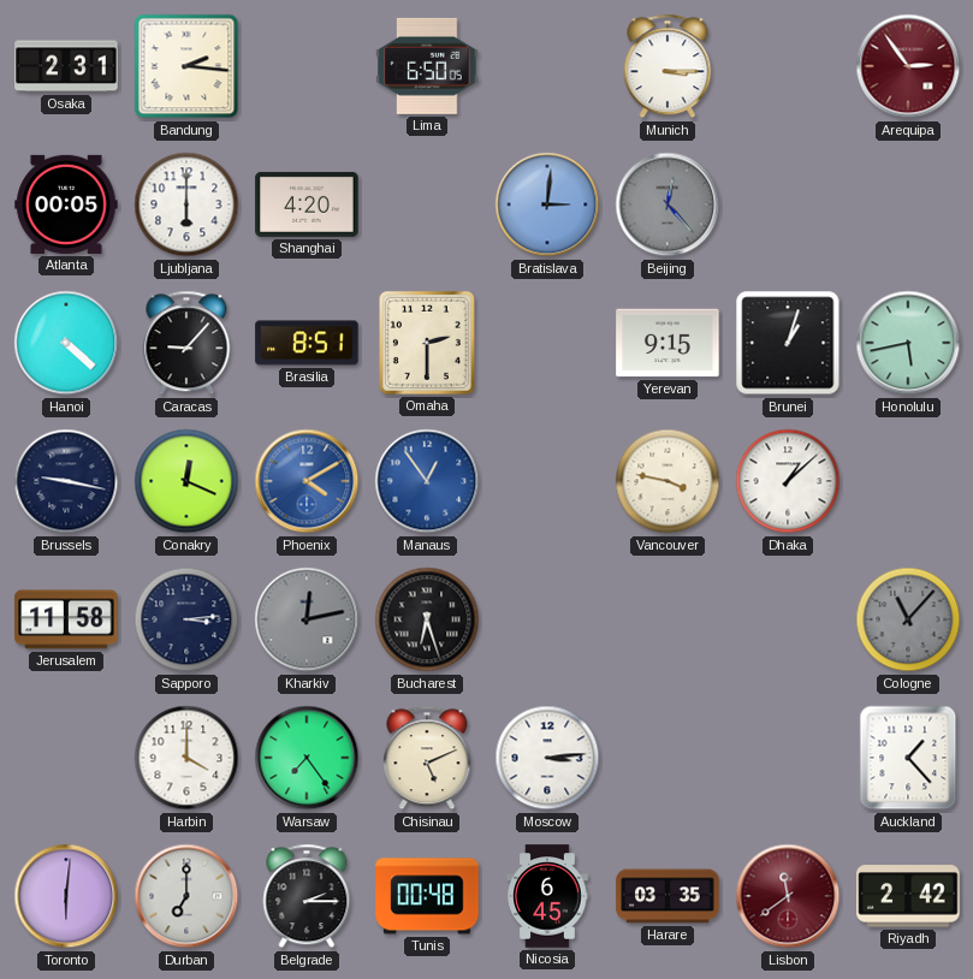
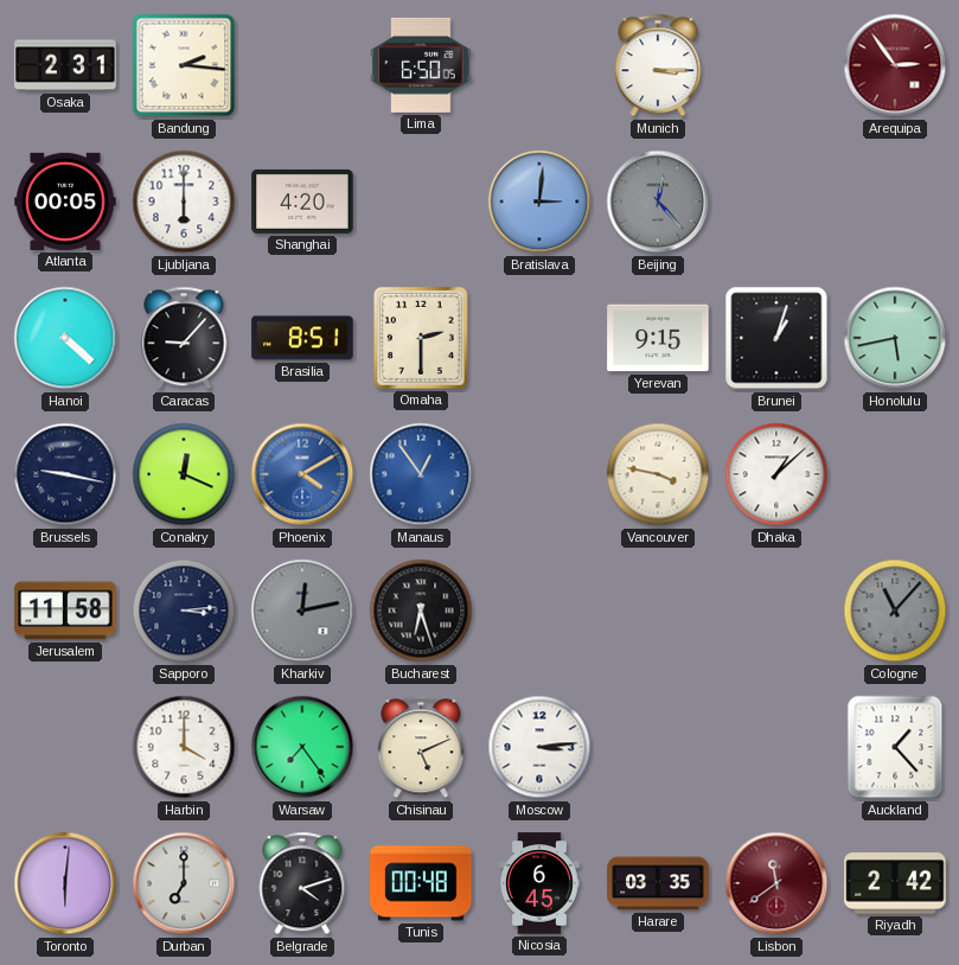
Belgrade: 2:15 -> 4:12
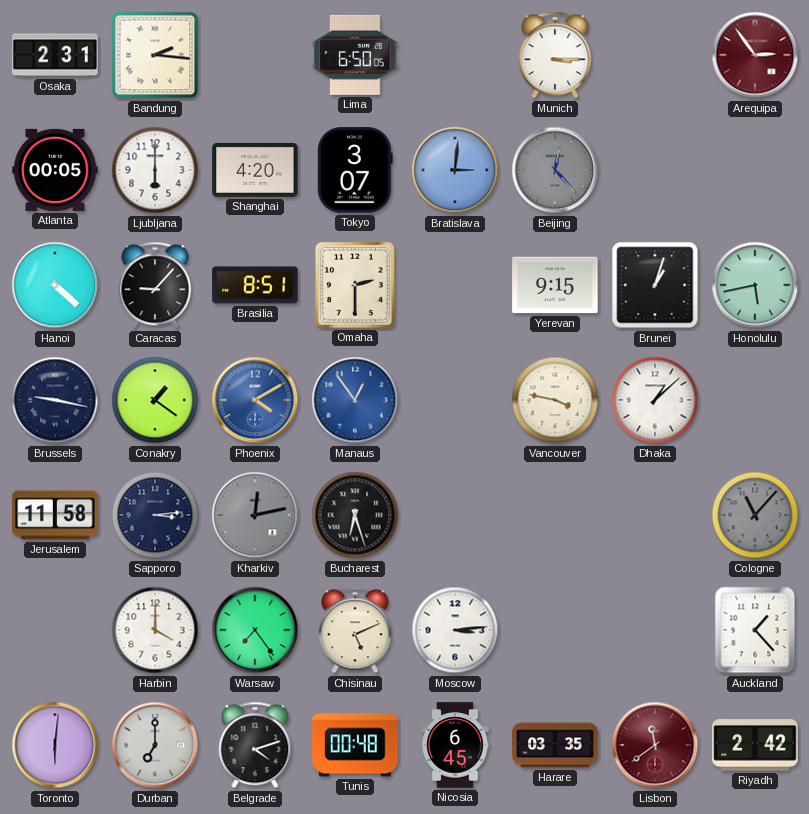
Tokyo: none -> 3:07
Conakry: 12:19 -> 1:21
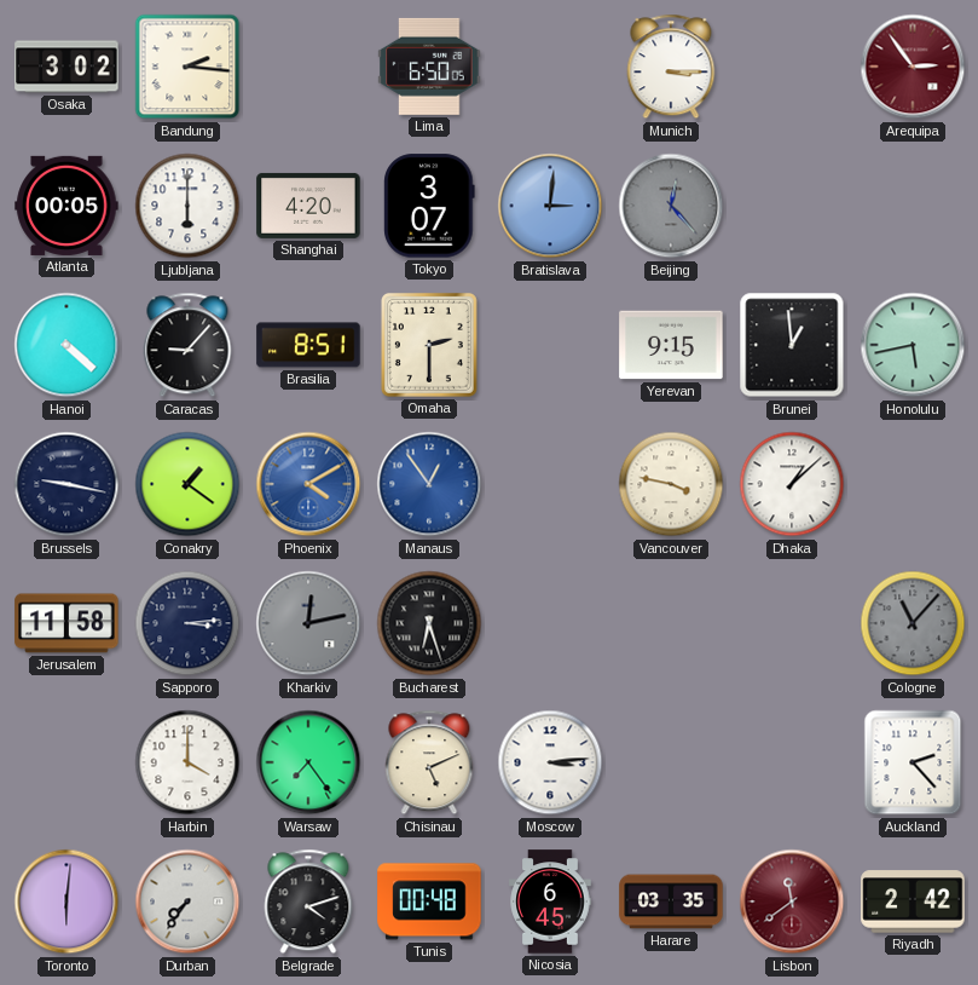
Osaka: 2:31 -> 3:02
Brunei: 1:03 -> 12:59
Auckland: 1:23 -> 2:23
Durban: 7:00 -> 7:36
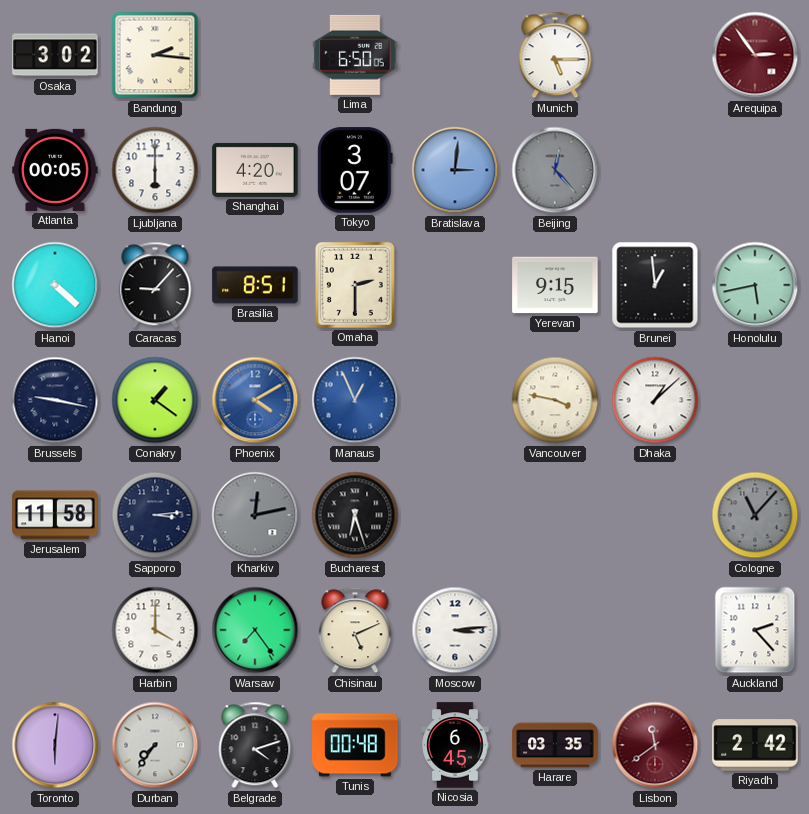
Munich: 3:15 -> 5:15
Manaus: 12:54 -> 12:56
